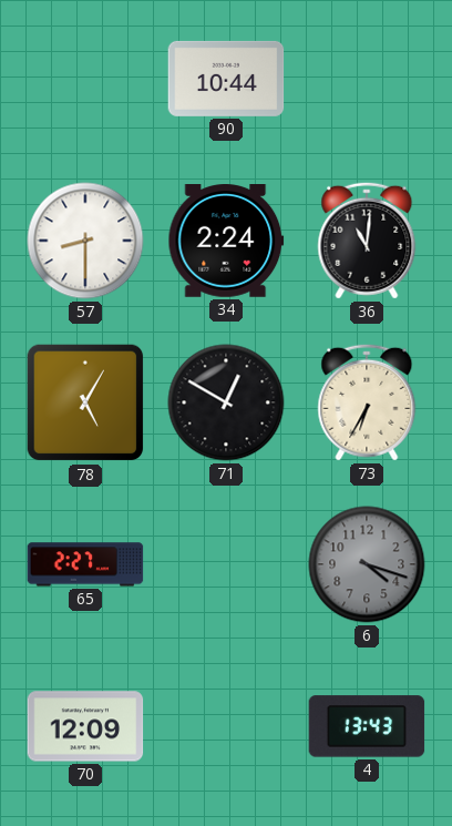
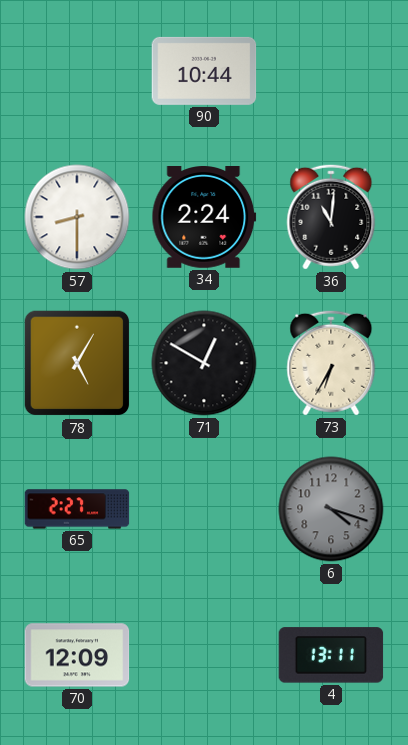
4: 13:43 -> 13:11
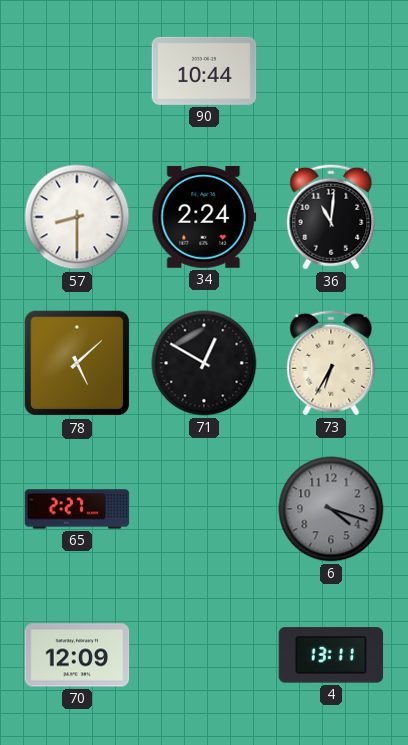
78: 5:05 -> 5:08
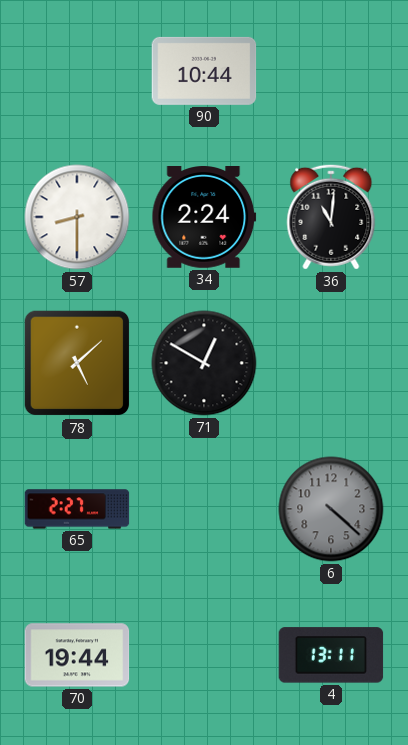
73: 6:35 -> none
6: 4:18 -> 4:22
70: 12:09 -> 19:44
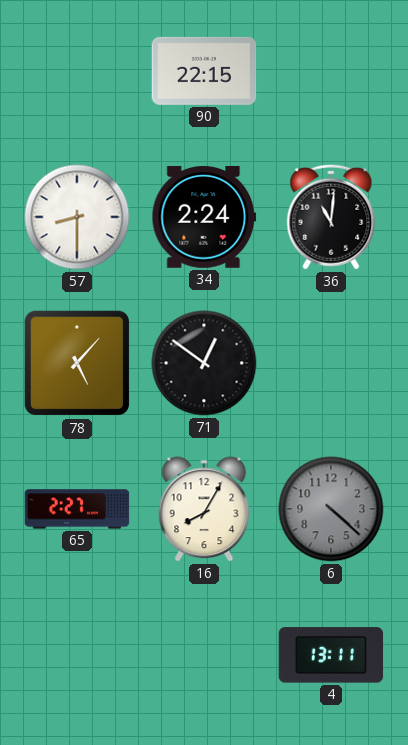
90: 10:44 -> 22:15
78: 5:08 -> 5:07
71: 12:50 -> 12:51
16: none -> 8:05
70: 19:44 -> none
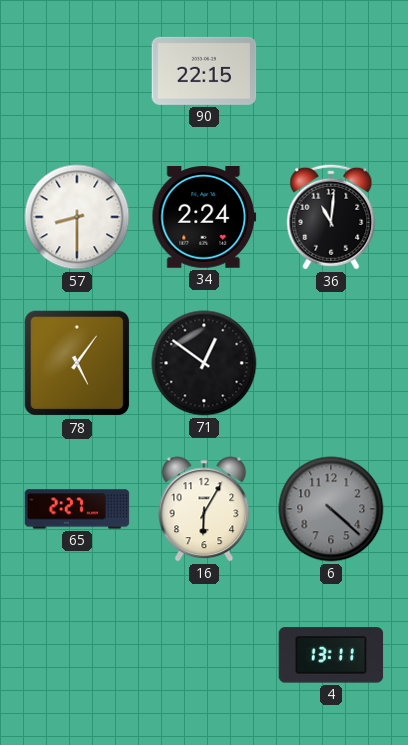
78: 5:07 -> 5:06
16: 8:05 -> 6:05
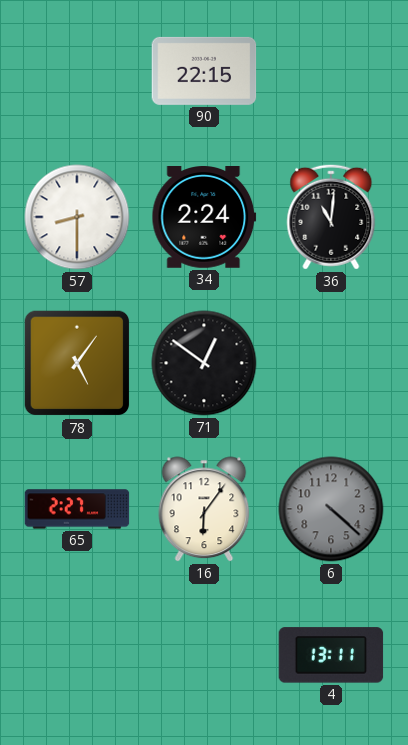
16: 6:05 -> 6:06
